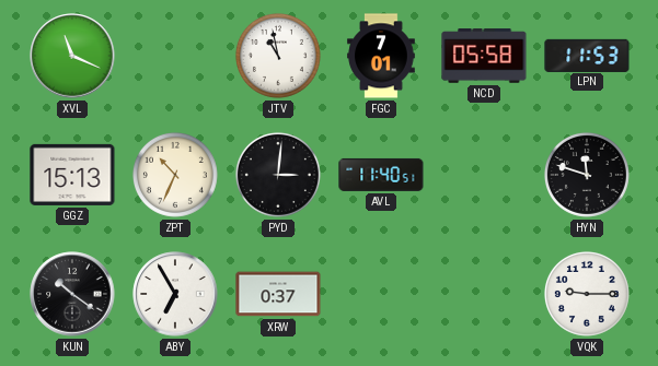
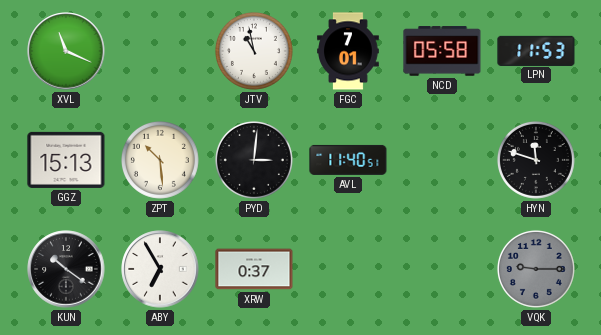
ZPT: 10:34 -> 10:29
VQK dial: white -> grey
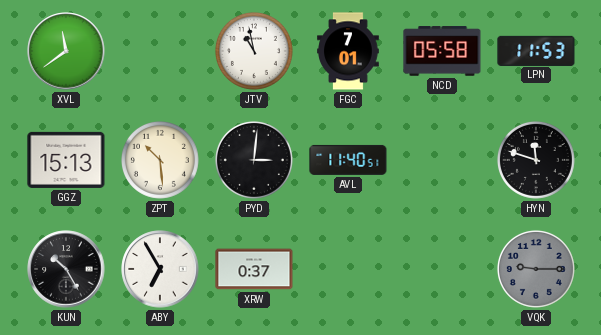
XVL: 11:19 -> 11:39
KUN: 10:21 -> 10:25
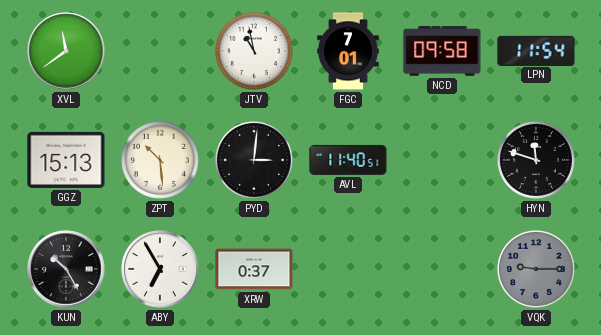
NCD: 05:58 -> 09:58
LPN: 11:53 -> 11:54
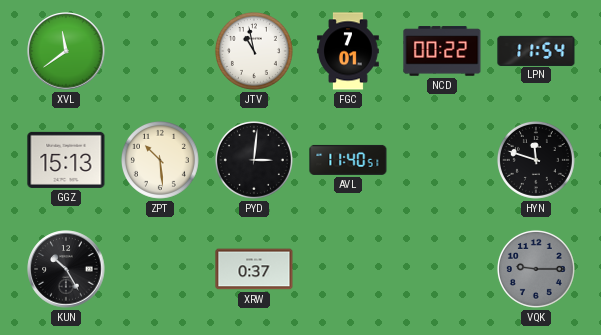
NCD: 09:58 -> 00:22
ABY: 6:55 -> none
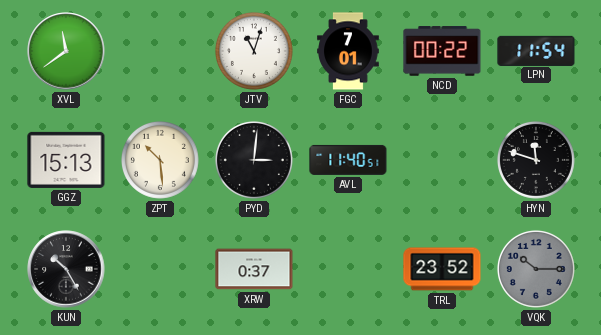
JTV: 10:58 -> 11:03
TRL: none -> 23:52
VQK: 9:15 -> 10:15
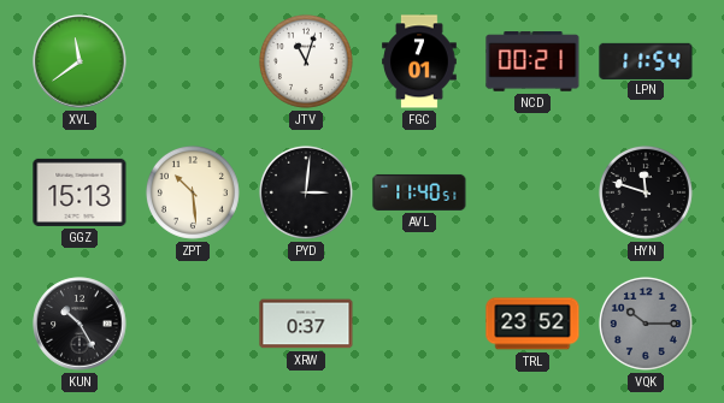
NCD: 00:22 -> 00:21
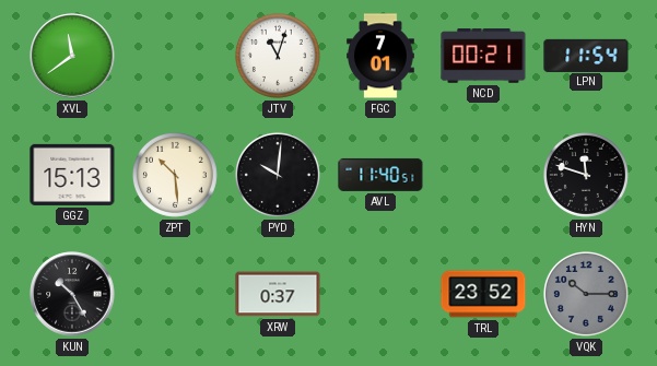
PYD: 3:01 -> 10:01
